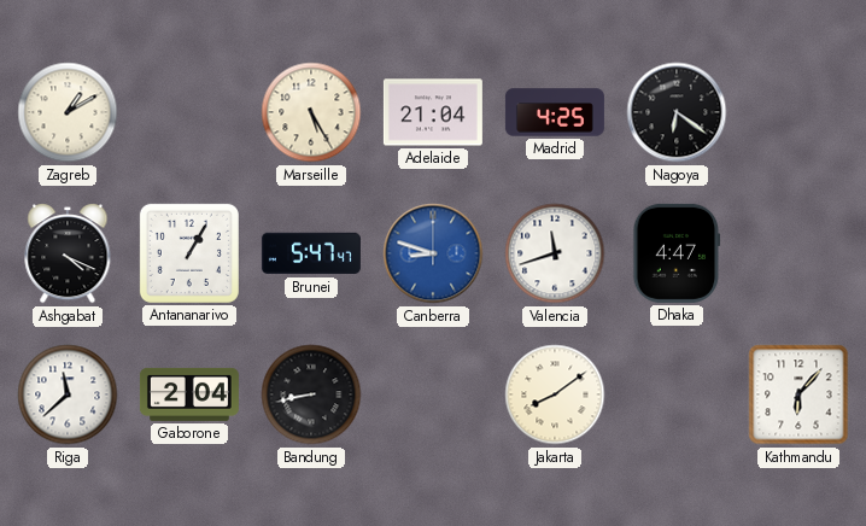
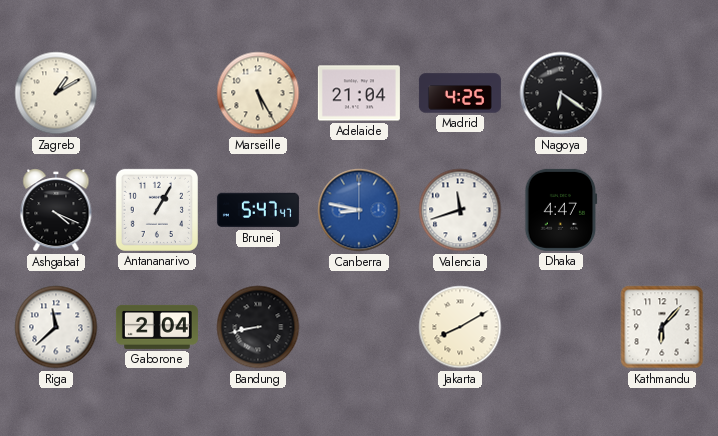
Canberra: 8:48 -> 8:47
Jakarta: 8:09 -> 8:10
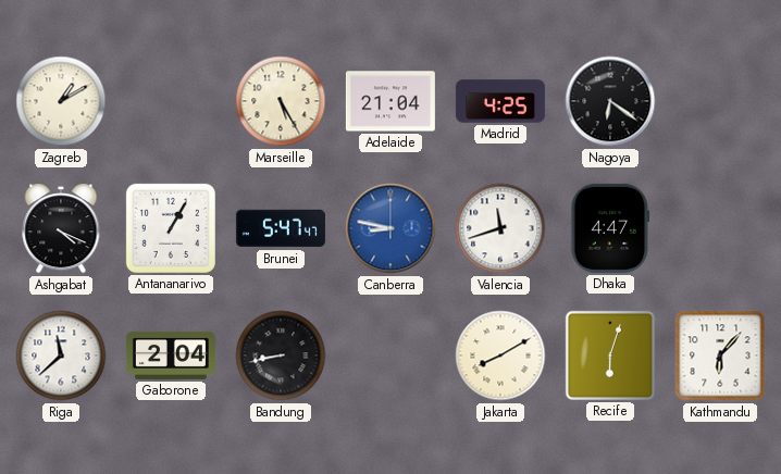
Recife: none -> 6:03
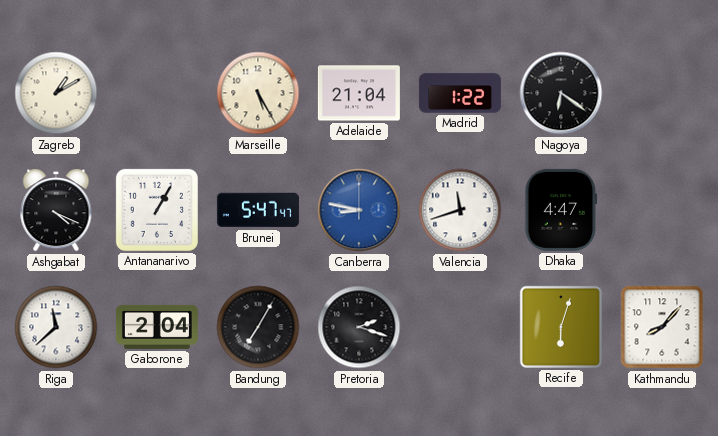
Madrid: 4:25 -> 1:22
Bandung: 8:43 -> 7:05
Pretoria: none -> 2:18
Jakarta: 8:10 -> none
Kathmandu: 6:07 -> 8:07
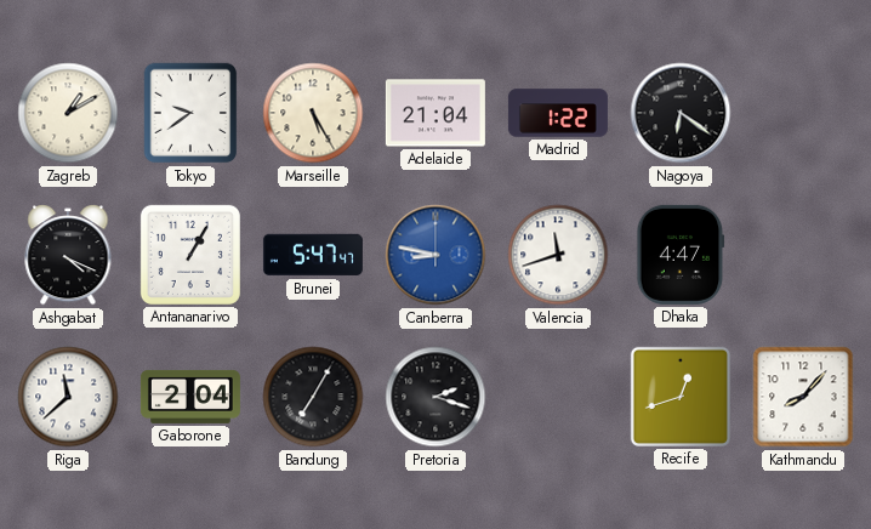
Tokyo: none -> 9:39
Recife: 6:03 -> 12:42
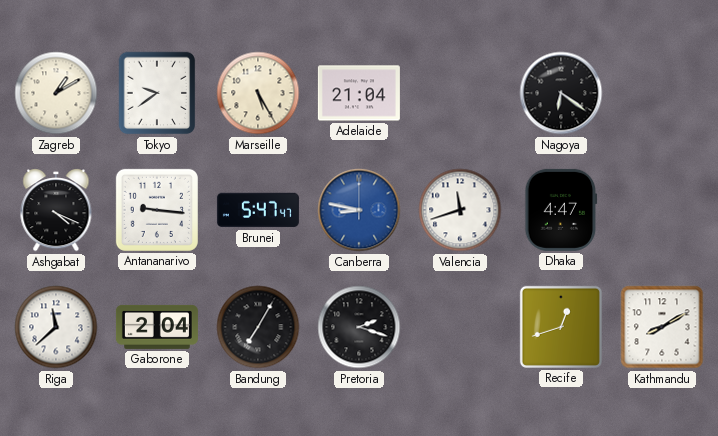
Madrid: 1:22 -> none
Antananarivo: 1:05 -> 9:16
Kathmandu: 8:07 -> 8:10
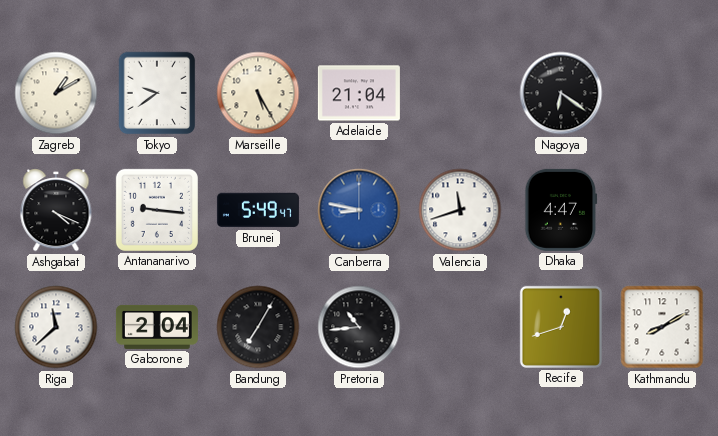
Brunei: 5:47 -> 5:49
Pretoria: 2:18 -> 10:44
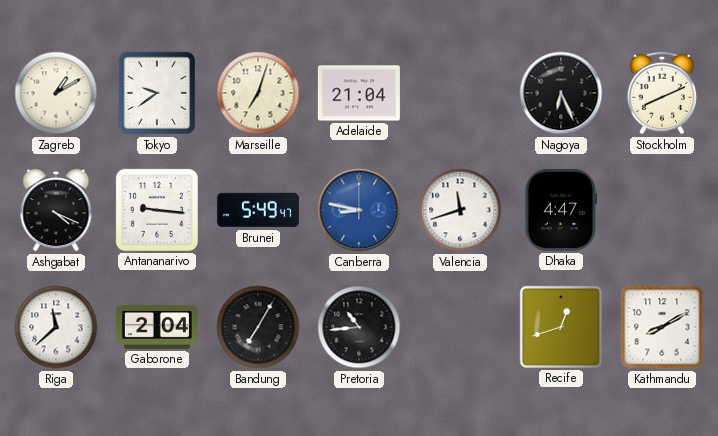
Marseille: 5:25 -> 7:03
Nagoya: 6:21 -> 6:26
Stockholm: none -> 8:11
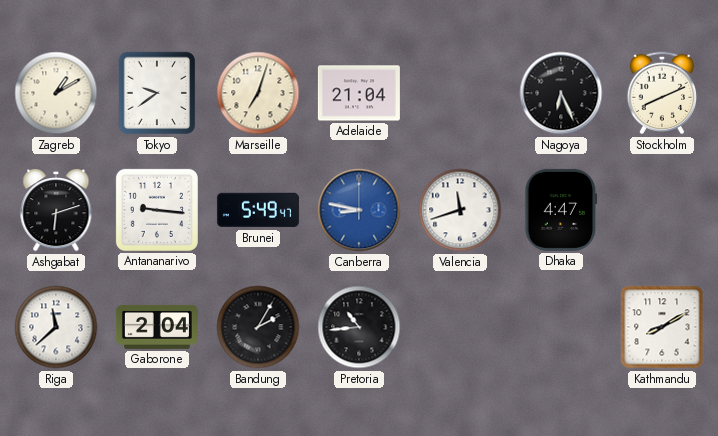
Ashgabat: 4:19 -> 6:12
Bandung: 7:05 -> 2:05
Recife: 12:42 -> none
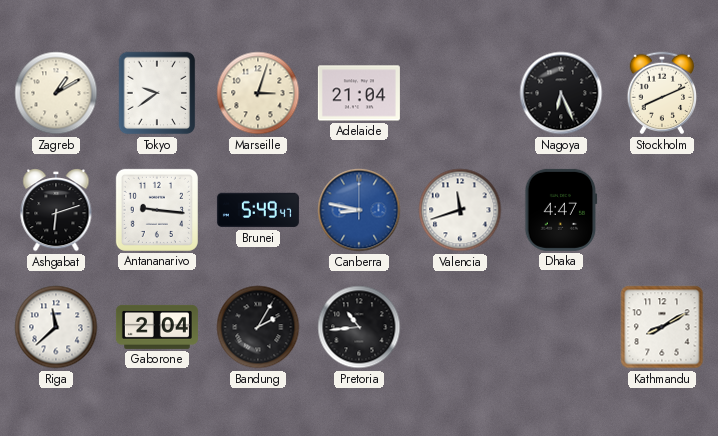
Marseille: 7:03 -> 3:03
